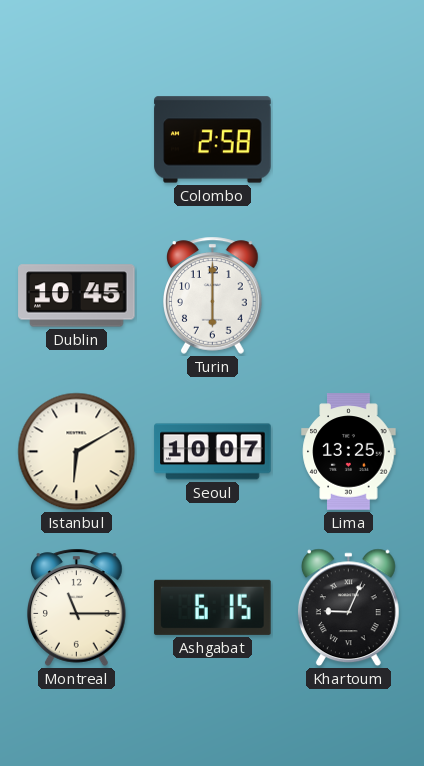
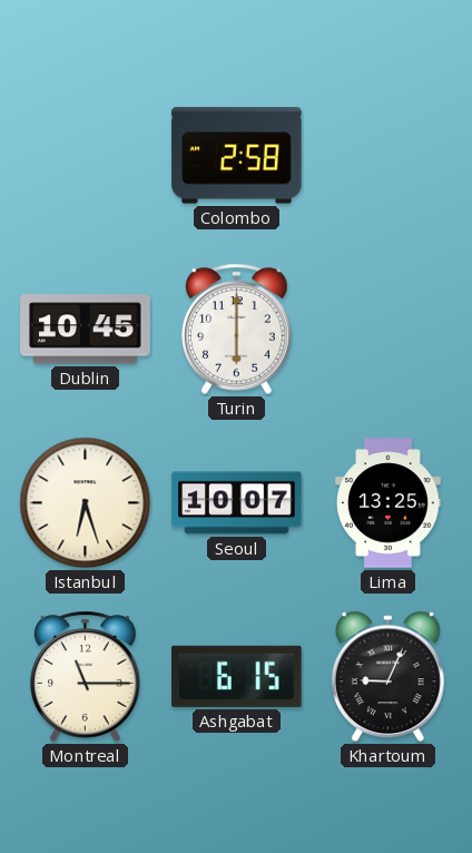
Istanbul: 6:10 -> 6:27
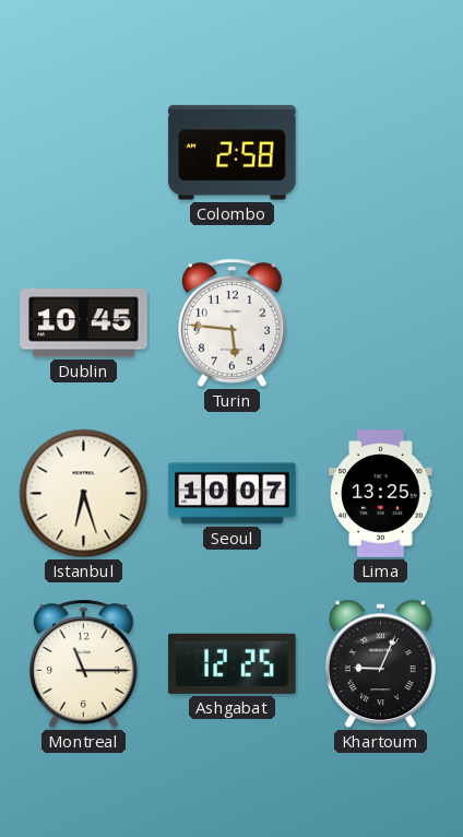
Turin: 6:00 -> 5:46
Ashgabat: 6:15 -> 12:25
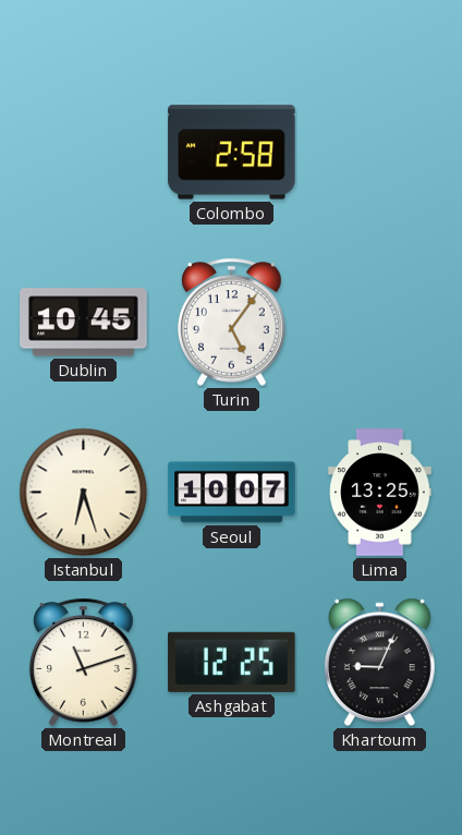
Turin: 5:46 -> 5:06
Montreal: 11:15 -> 11:12
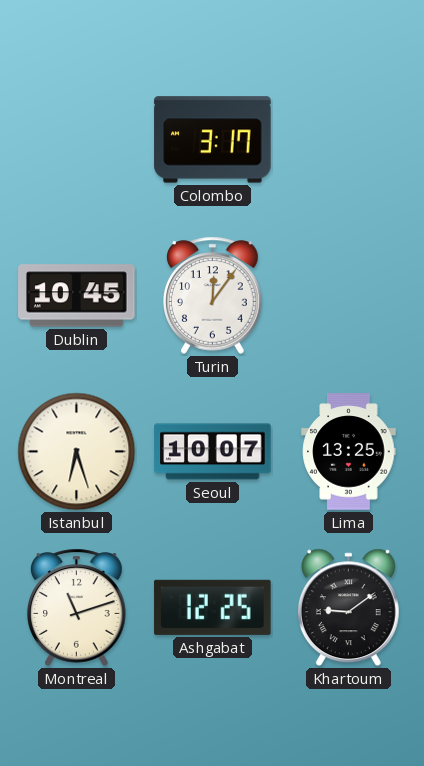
Colombo: 2:58 -> 3:17
Turin: 5:06 -> 12:06
Khartoum: 9:04 -> 9:09
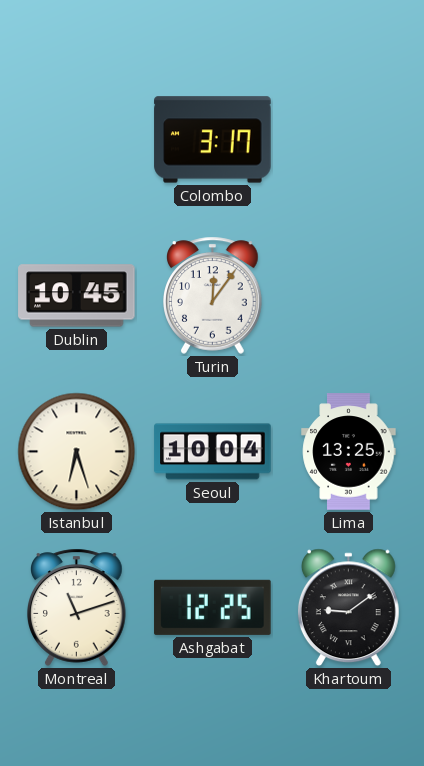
Seoul: 10:07 -> 10:04
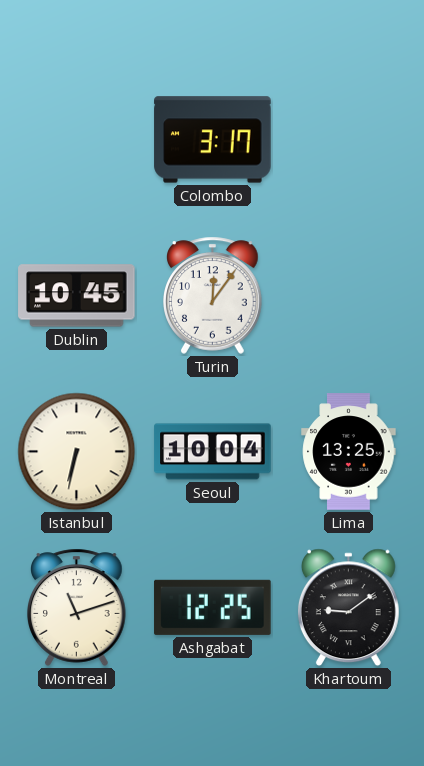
Istanbul: 6:27 -> 6:32
